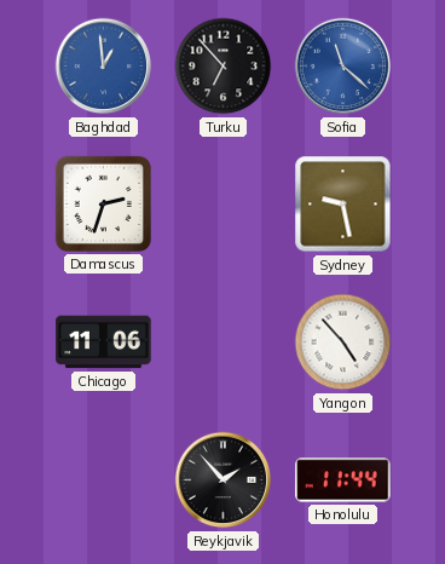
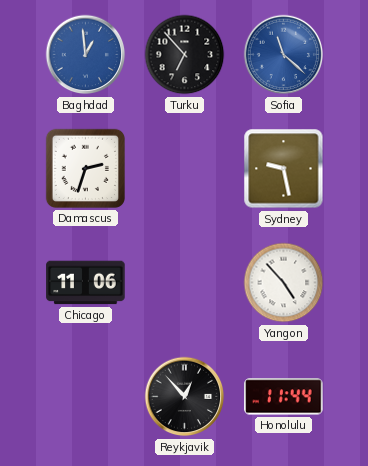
Reykjavik: 1:53 -> 12:53
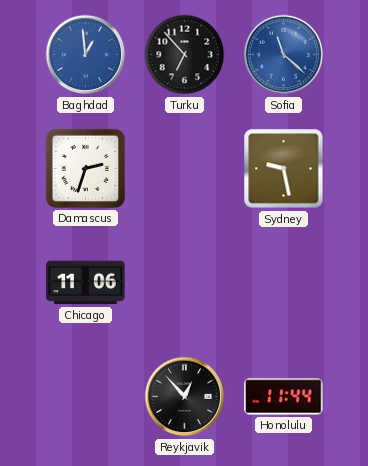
Yangon: 4:53 -> none
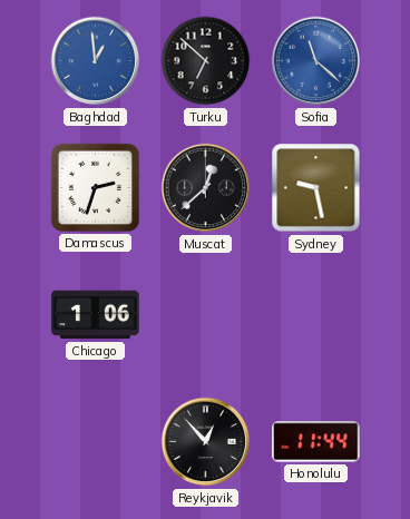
Turku: 6:53 -> 6:52
Muscat: none -> 12:38
Chicago: 11:06 -> 1:06
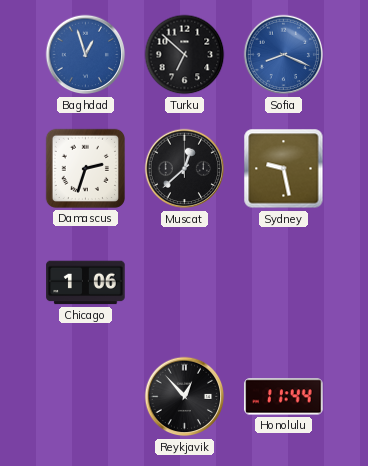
Baghdad: 12:59 -> 12:57
Sofia: 11:22 -> 8:19
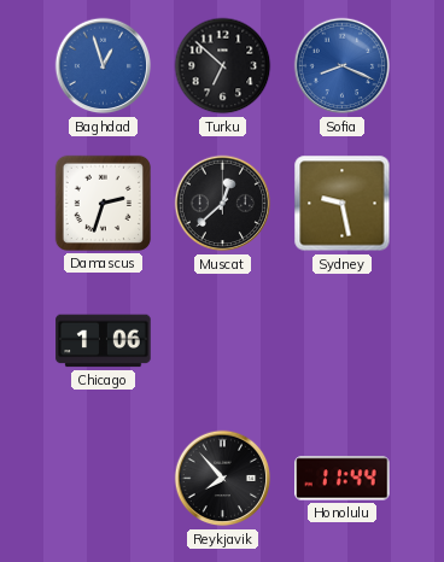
Reykjavik: 12:53 -> 7:53
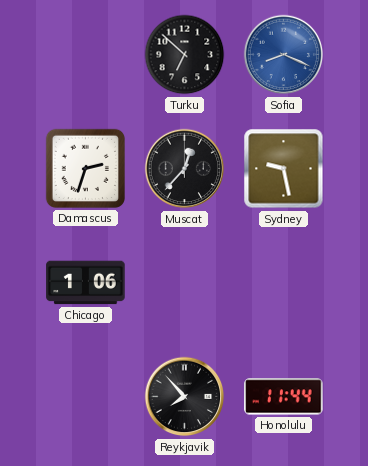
Baghdad: 12:57 -> none
Muscat: 12:38 -> 12:37
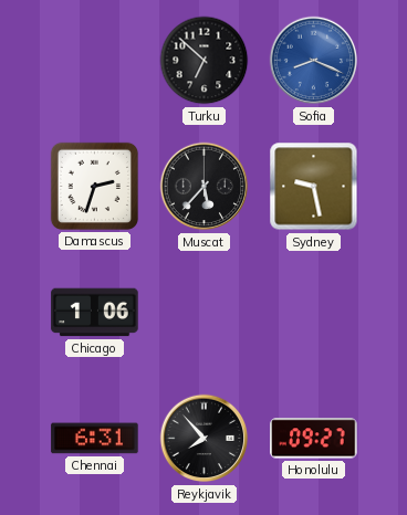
Muscat: 12:37 -> 5:37
Chennai: none -> 6:31
Honolulu: 11:44 -> 09:27
